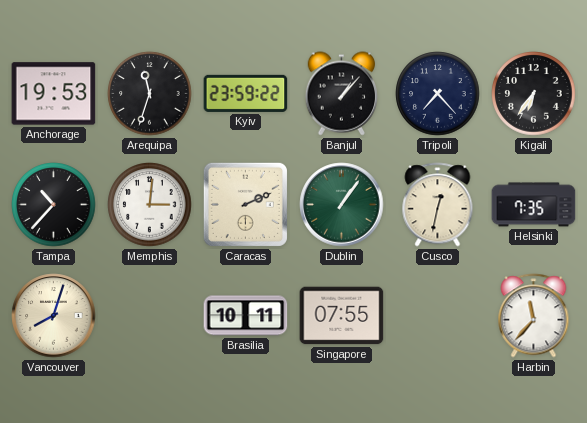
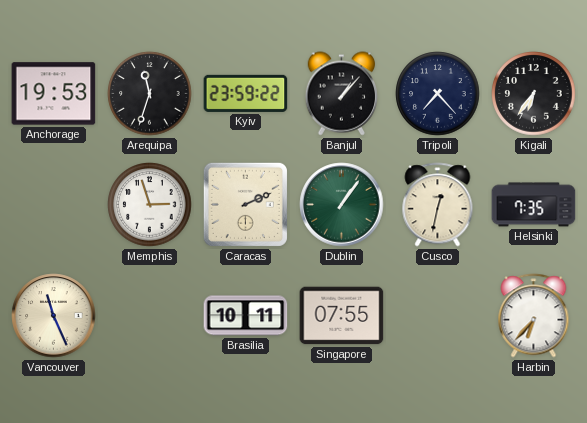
Tampa: 10:37 -> none
Memphis: 3:01 -> 2:57
Vancouver: 8:03 -> 11:26
Harbin: 11:37 -> 6:37
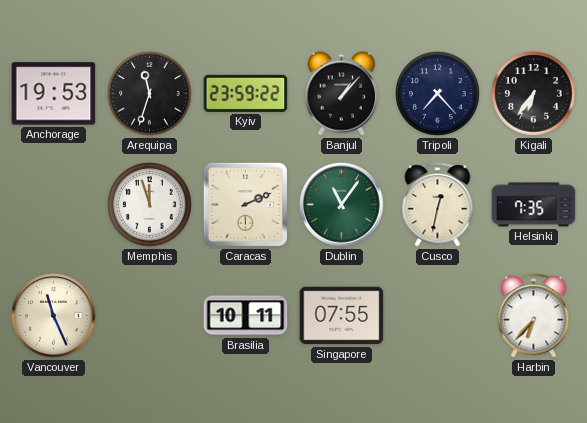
Memphis: 2:57 -> 11:57
Dublin: 1:06 -> 11:06
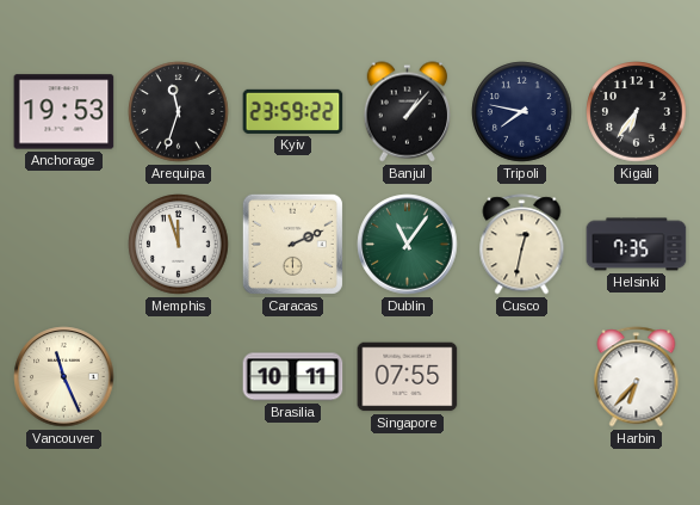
Tripoli: 7:23 -> 7:47
